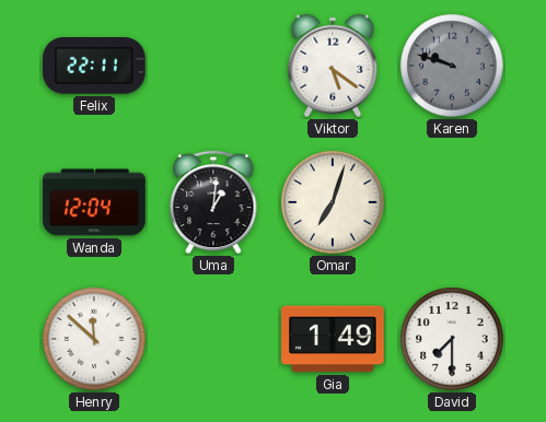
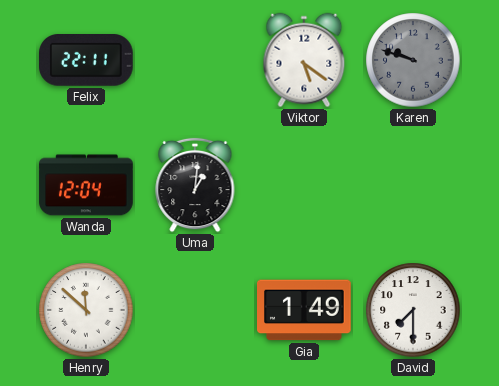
Omar: 7:03 -> none
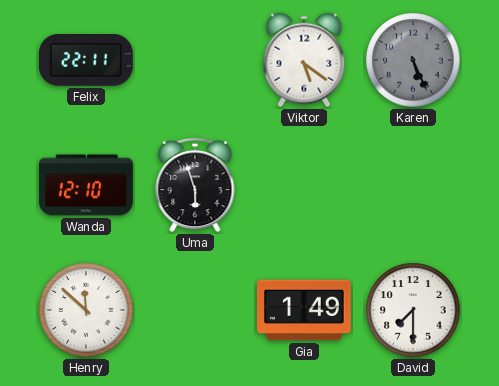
Karen: 9:48 -> 5:26
Wanda: 12:04 -> 12:10
Uma: 1:01 -> 5:57
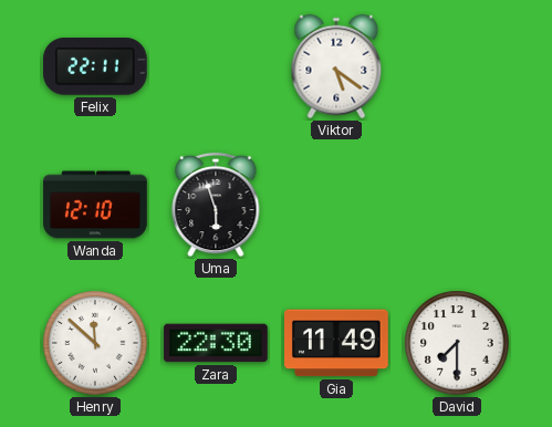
Karen: 5:26 -> none
Zara: none -> 22:30
Gia: 1:49 -> 11:49
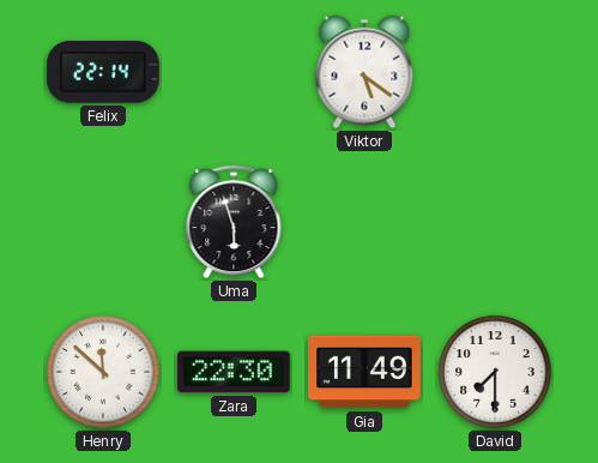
Felix: 22:11 -> 22:14
Wanda: 12:10 -> none
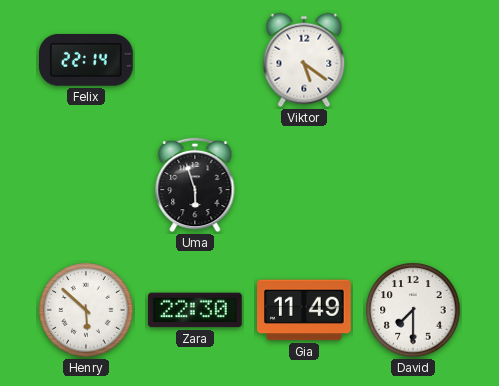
Henry: 11:52 -> 5:52
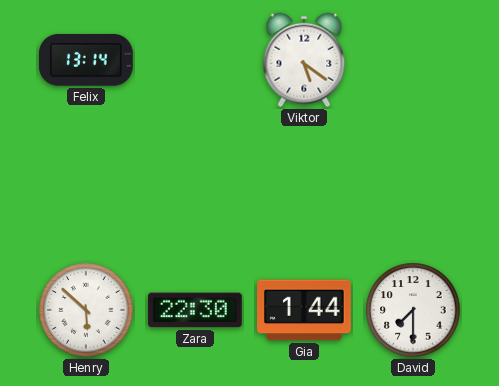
Felix: 22:14 -> 13:14
Uma: 5:57 -> none
Gia: 11:49 -> 1:44
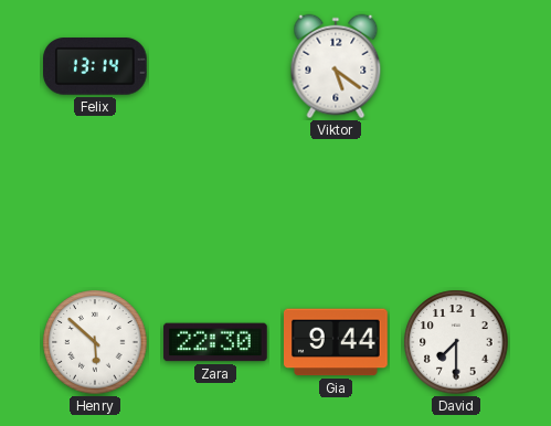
Gia: 1:44 -> 9:44
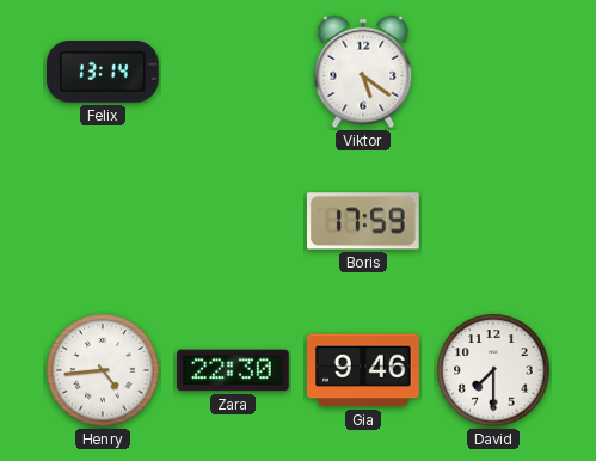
Boris: none -> 17:59
Henry: 5:52 -> 4:44
Gia: 9:44 -> 9:46
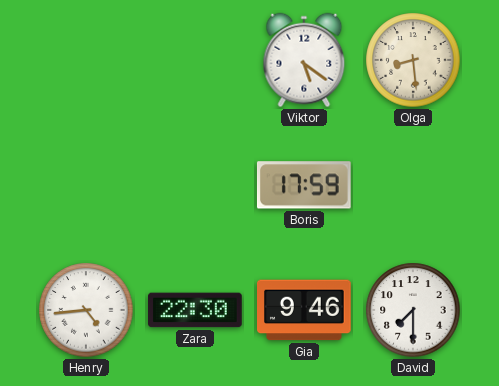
Felix: 13:14 -> none
Olga: none -> 8:29
